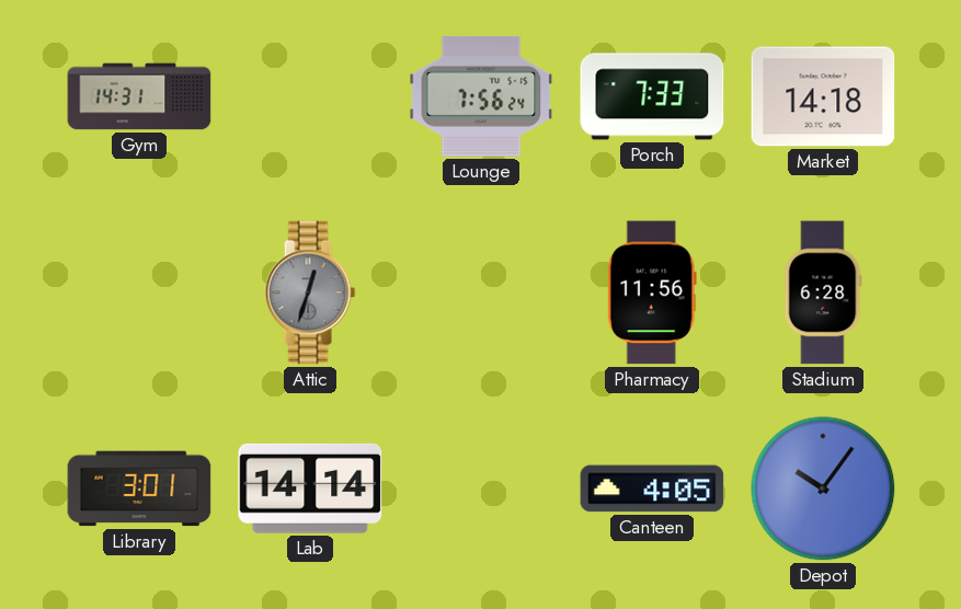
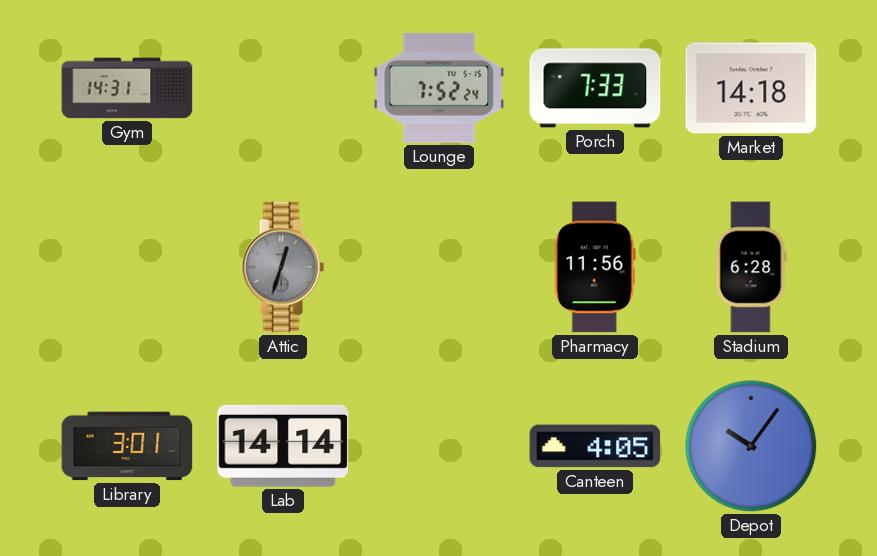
Lounge: 7:56 -> 7:52
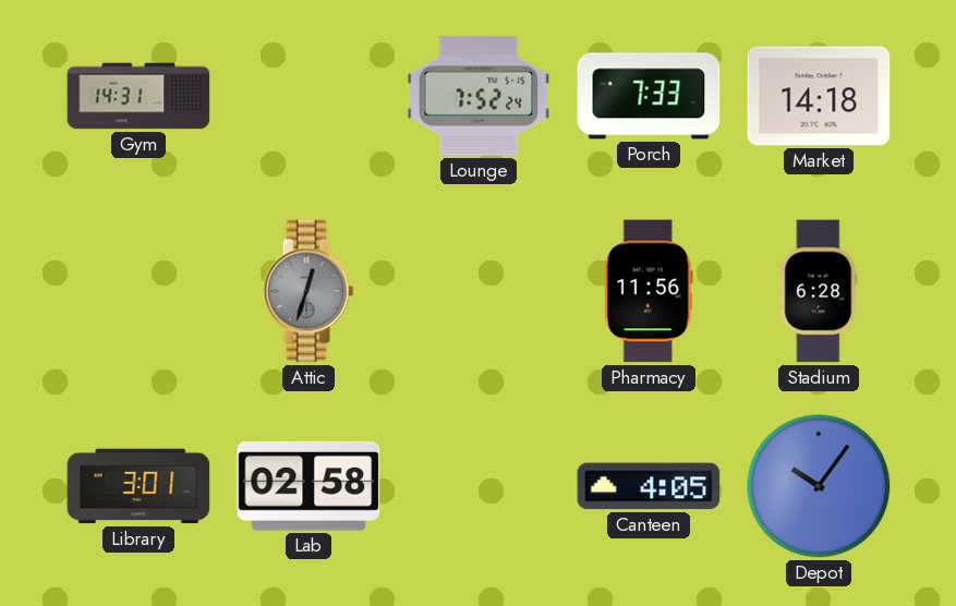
Lab: 14:14 -> 02:58
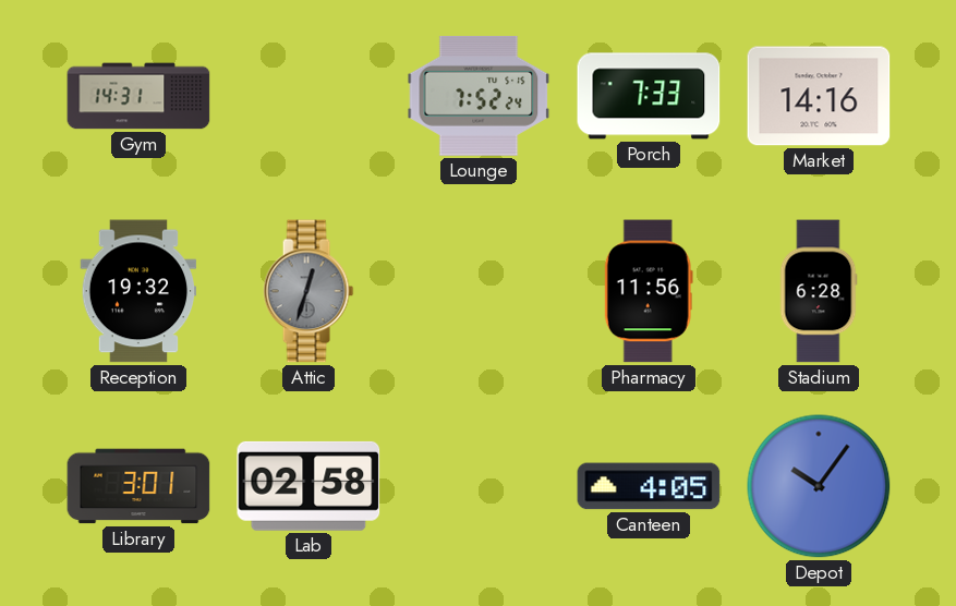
Market: 14:18 -> 14:16
Reception: none -> 19:32
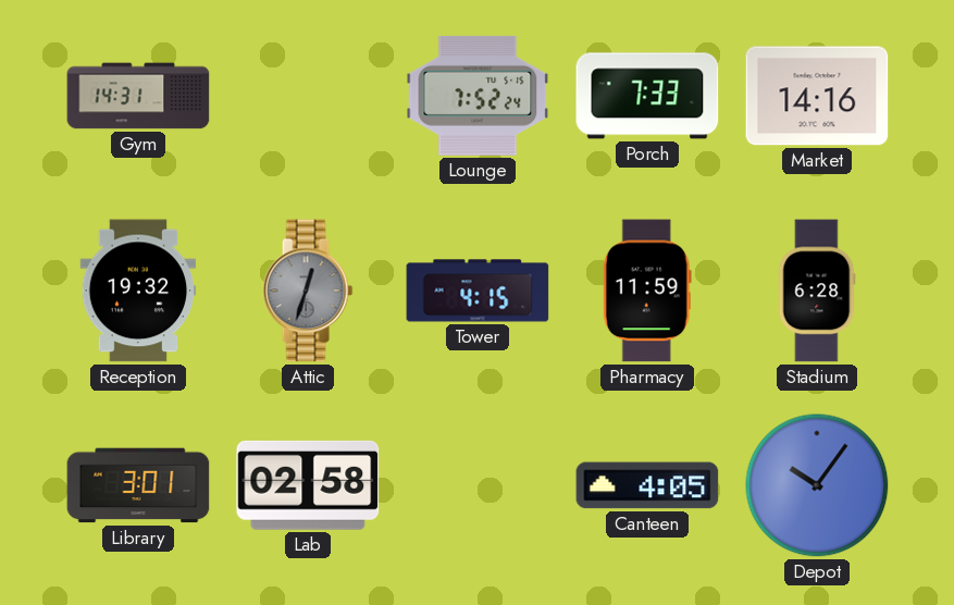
Tower: none -> 4:15
Pharmacy: 11:56 -> 11:59
